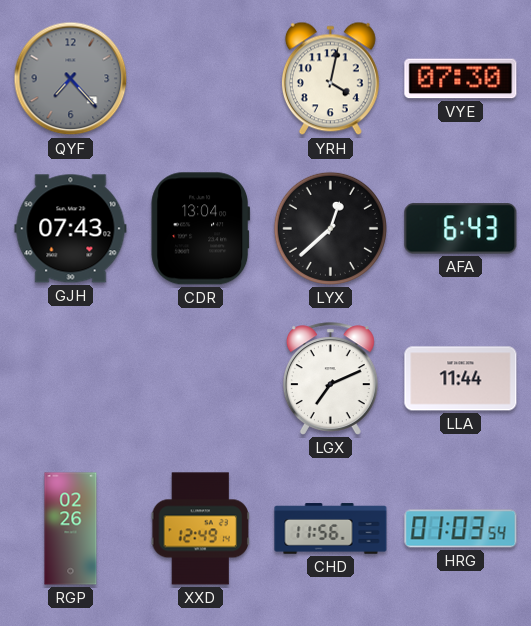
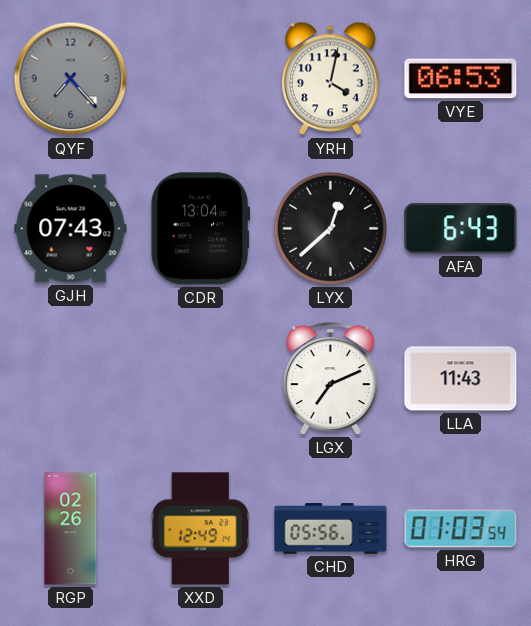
VYE: 07:30 -> 06:53
LLA: 11:44 -> 11:43
CHD: 11:56 -> 05:56
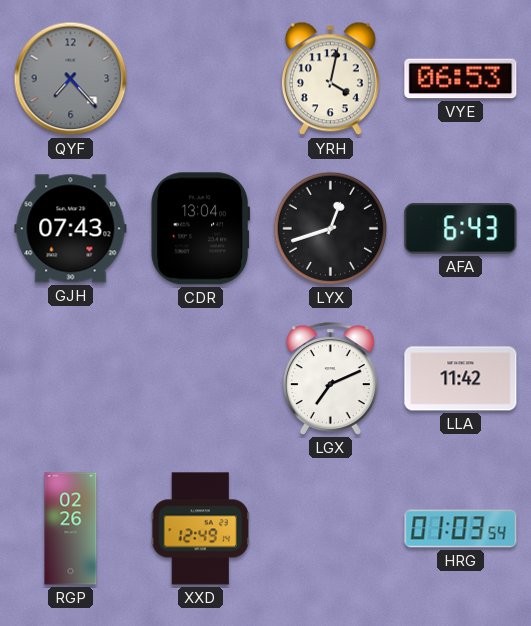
LYX: 12:38 -> 12:42
LLA: 11:43 -> 11:42
CHD: 05:56 -> none
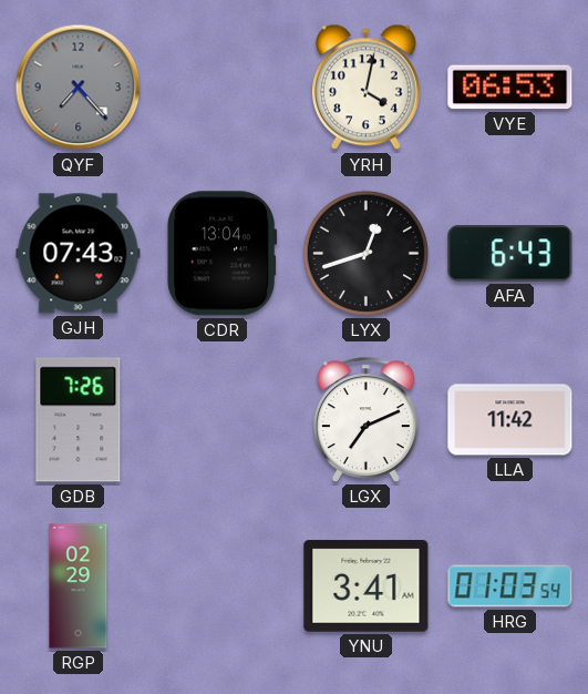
GDB: none -> 7:26
RGP: 02:26 -> 02:29
XXD: 12:49 -> none
YNU: none -> 3:41
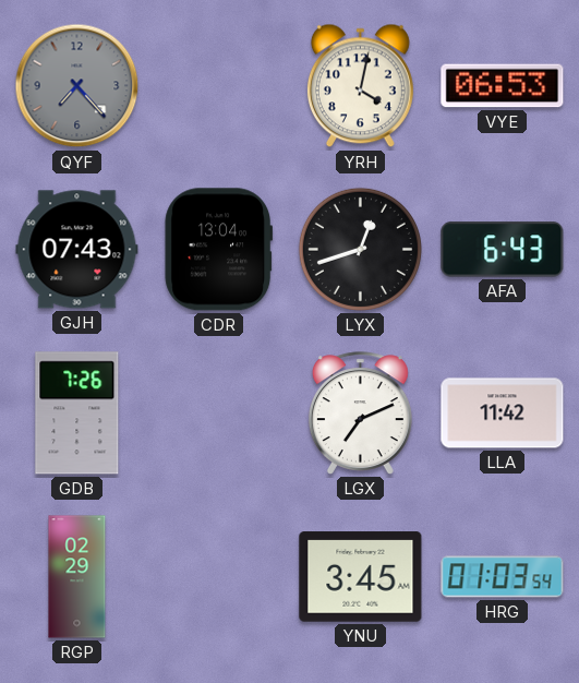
YNU: 3:41 -> 3:45
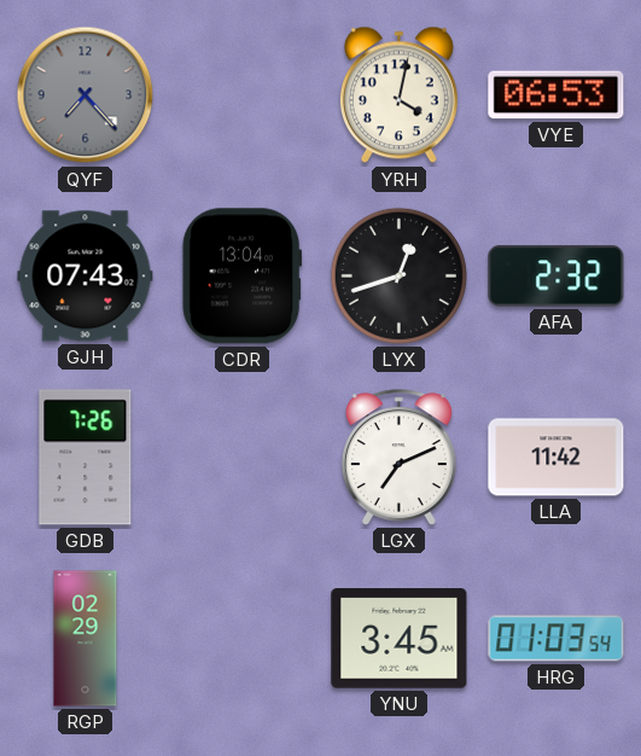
AFA: 6:43 -> 2:32
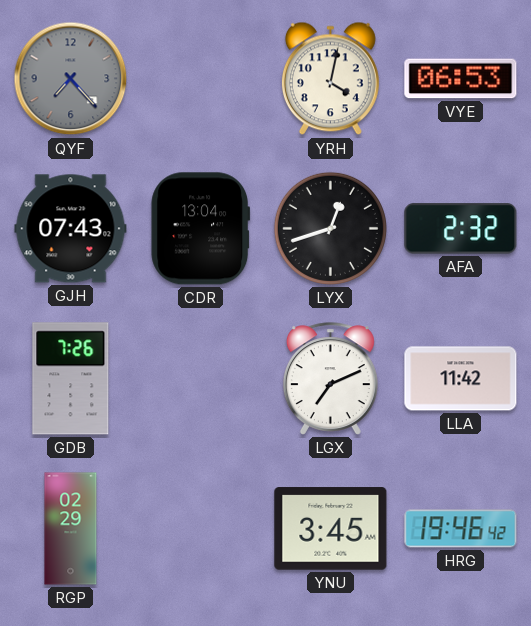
HRG: 01:03 -> 19:46
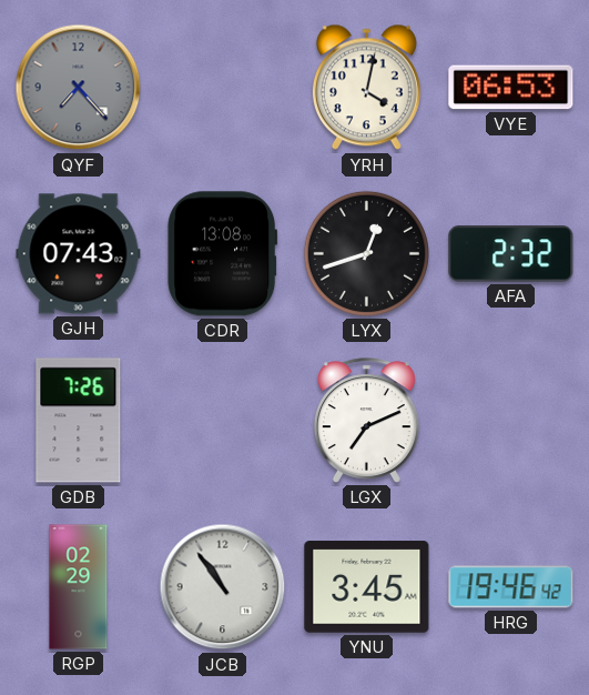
CDR: 13:04 -> 13:08
LLA: 11:42 -> none
JCB: none -> 10:54
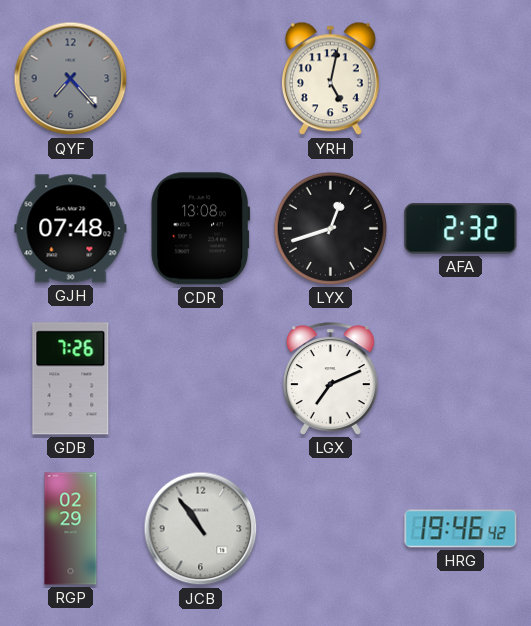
YRH: 4:02 -> 5:02
VYE: 06:53 -> none
GJH: 07:43 -> 07:48
YNU: 3:45 -> none
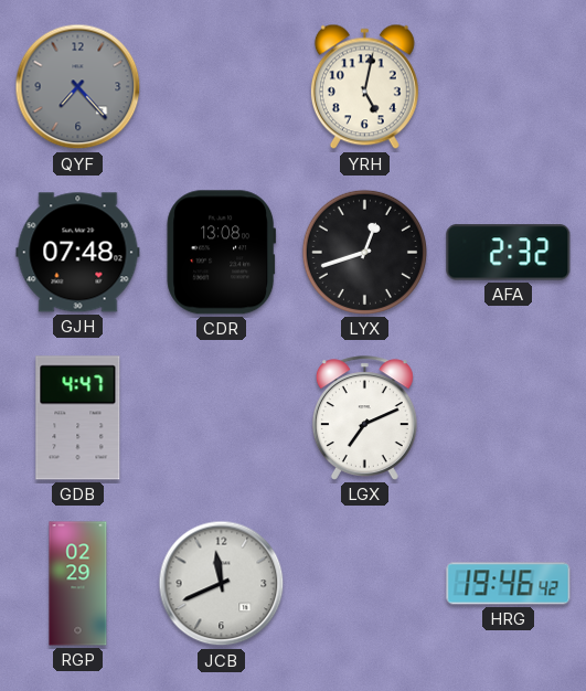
GDB: 7:26 -> 4:47
JCB: 10:54 -> 11:41
